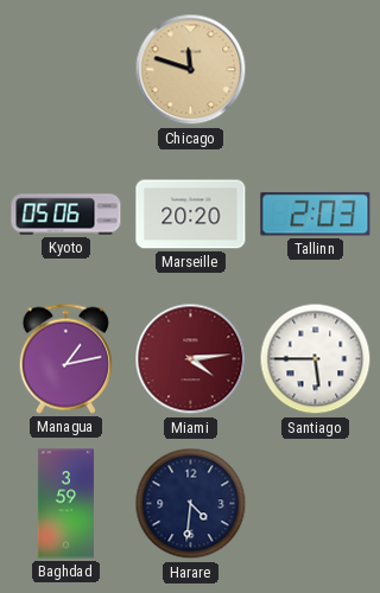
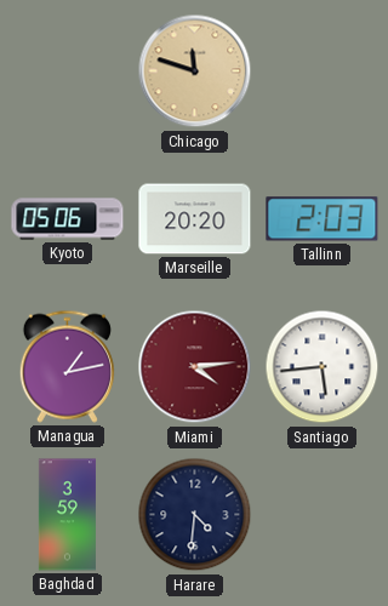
Santiago: 5:45 -> 5:44
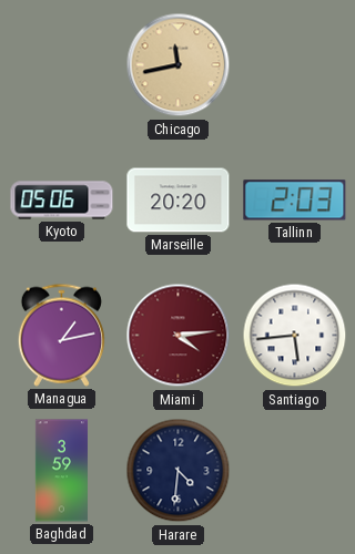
Chicago: 11:48 -> 11:43
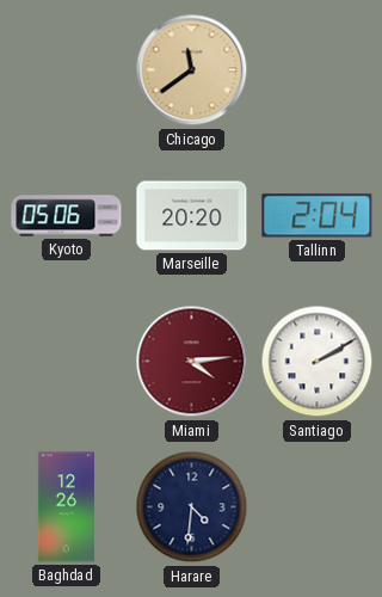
Chicago: 11:43 -> 11:39
Tallinn: 2:03 -> 2:04
Managua: 1:13 -> none
Santiago: 5:44 -> 2:10
Baghdad: 3:59 -> 12:26
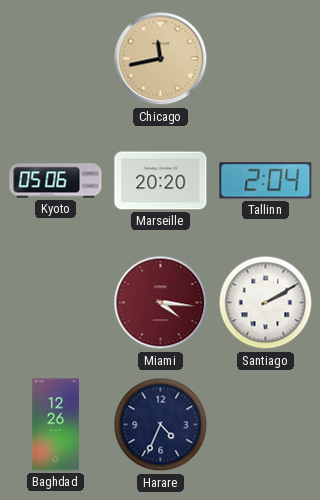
Chicago: 11:39 -> 11:43
Miami: 4:14 -> 4:16
Harare: 4:31 -> 4:34
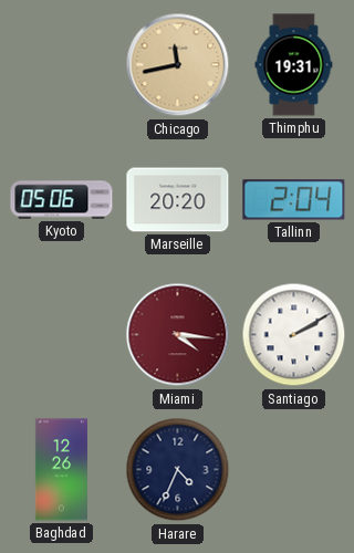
Thimphu: none -> 19:31
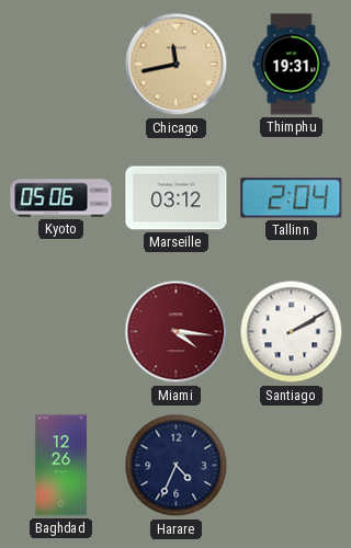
Marseille: 20:20 -> 03:12
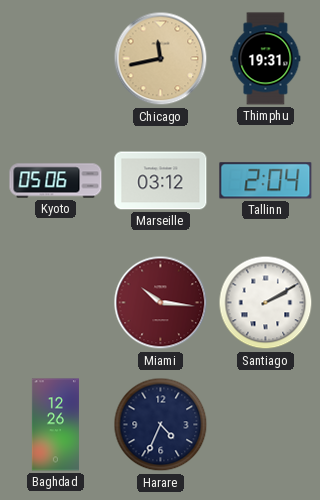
Miami: 4:16 -> 10:16
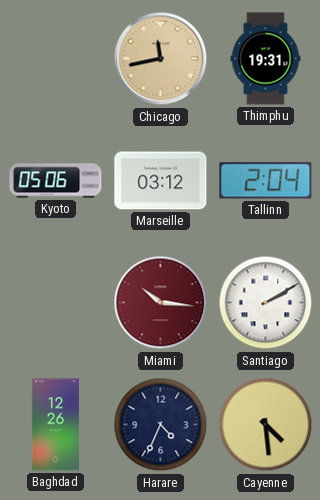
Cayenne: none -> 4:29
